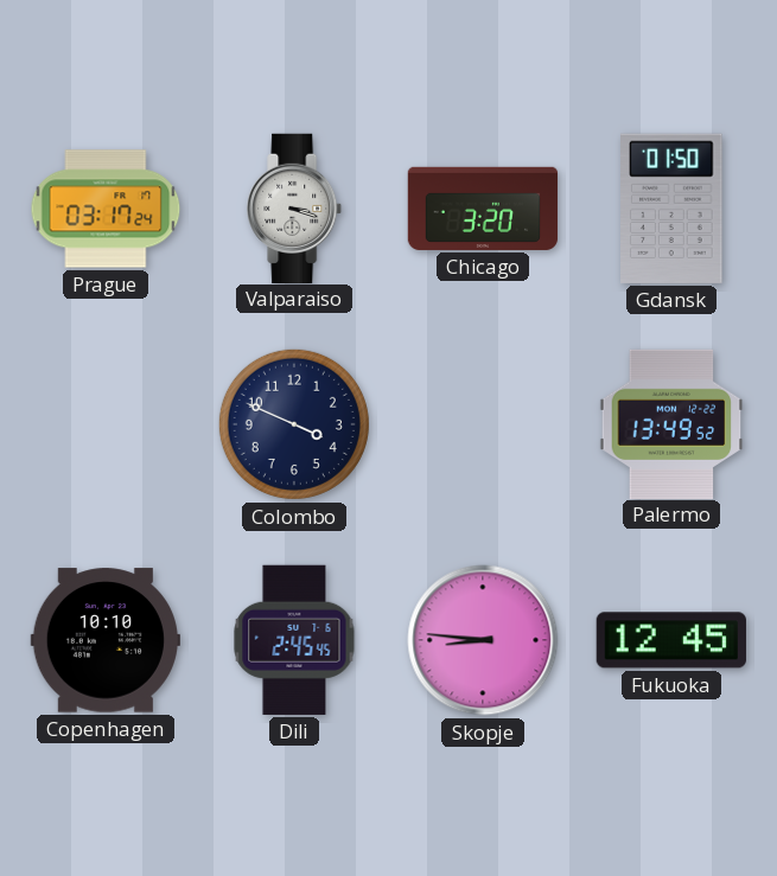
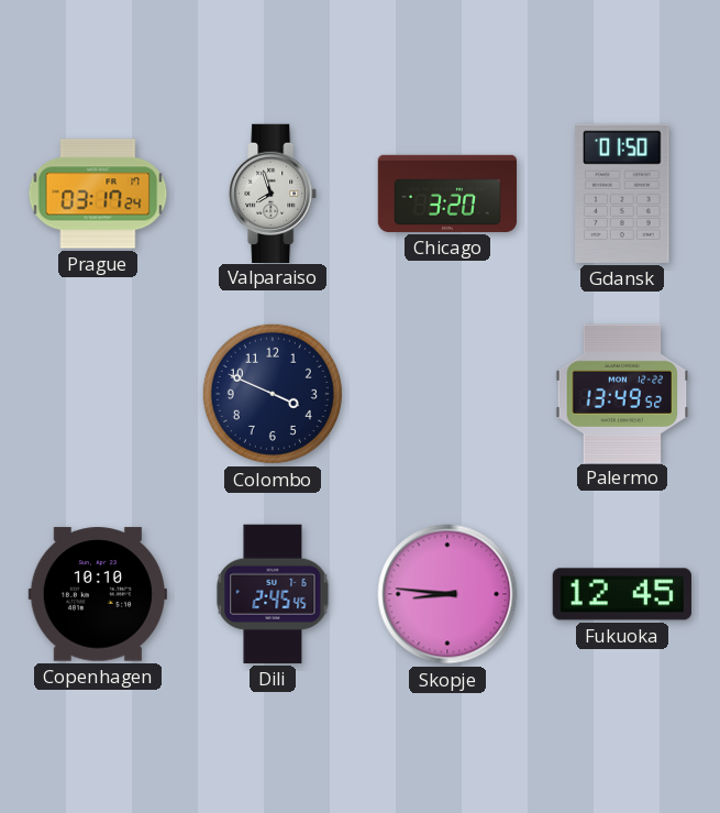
Valparaiso: 3:18 -> 7:57
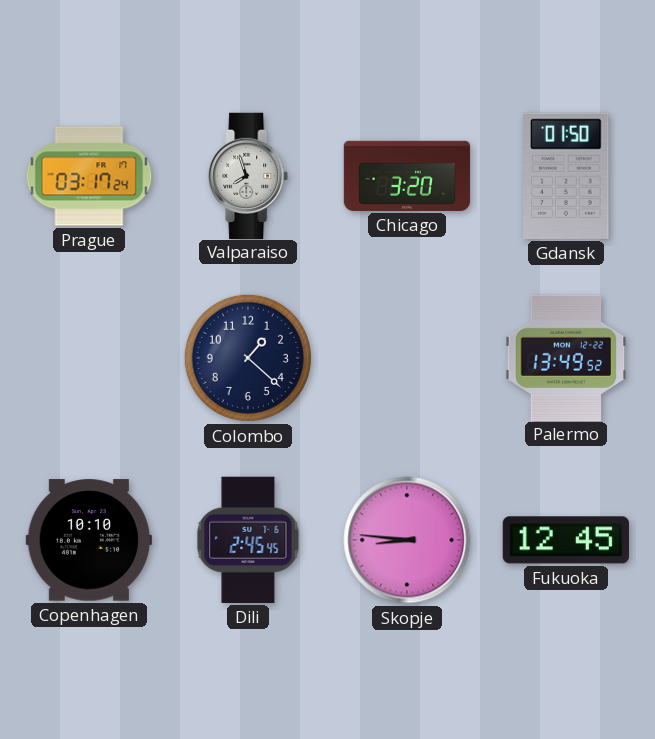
Colombo: 3:49 -> 1:22
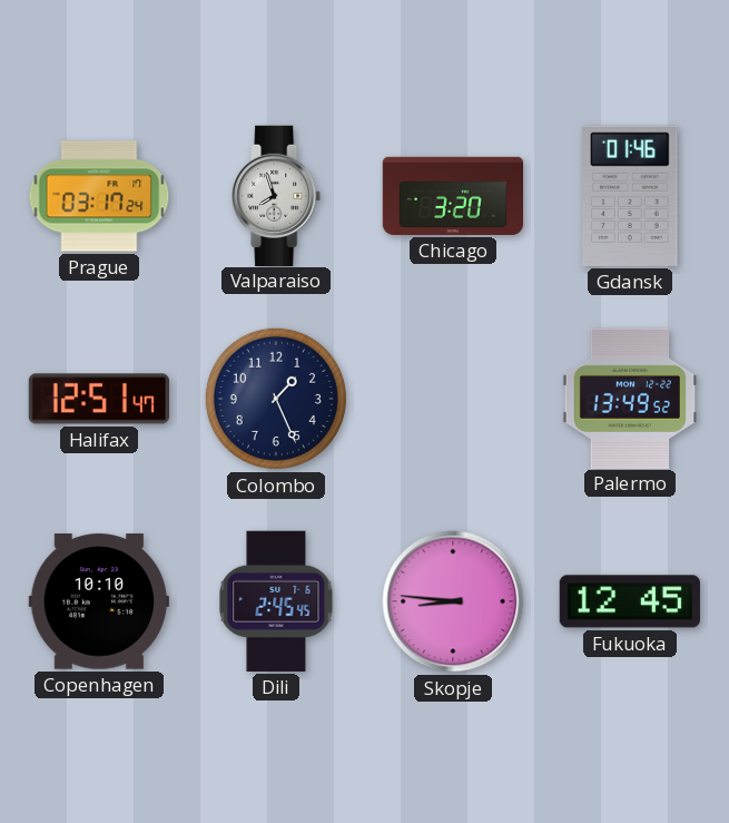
Gdansk: 01:50 -> 01:46
Halifax: none -> 12:51
Colombo: 1:22 -> 1:26
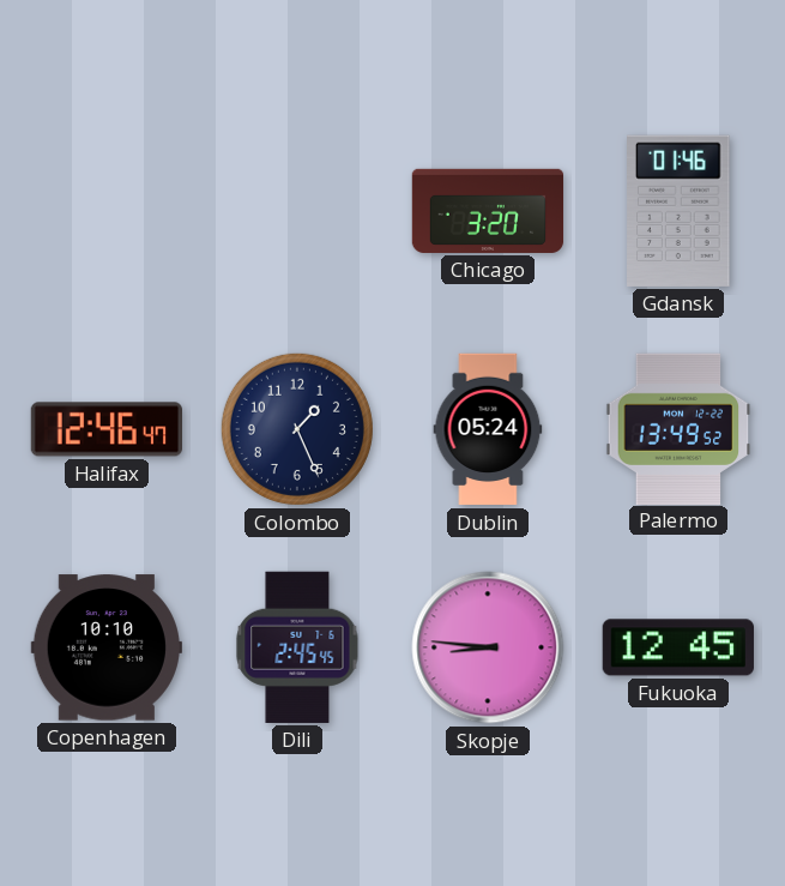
Prague: 03:17 -> none
Valparaiso: 7:57 -> none
Halifax: 12:51 -> 12:46
Dublin: none -> 05:24
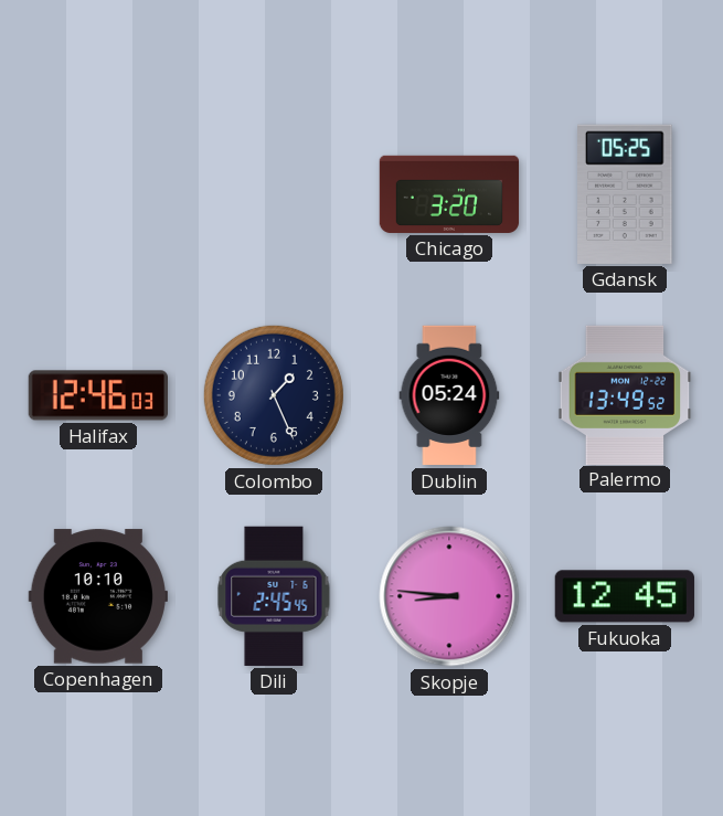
Gdansk: 01:46 -> 05:25
Halifax: 12:46:47 -> 12:46:03
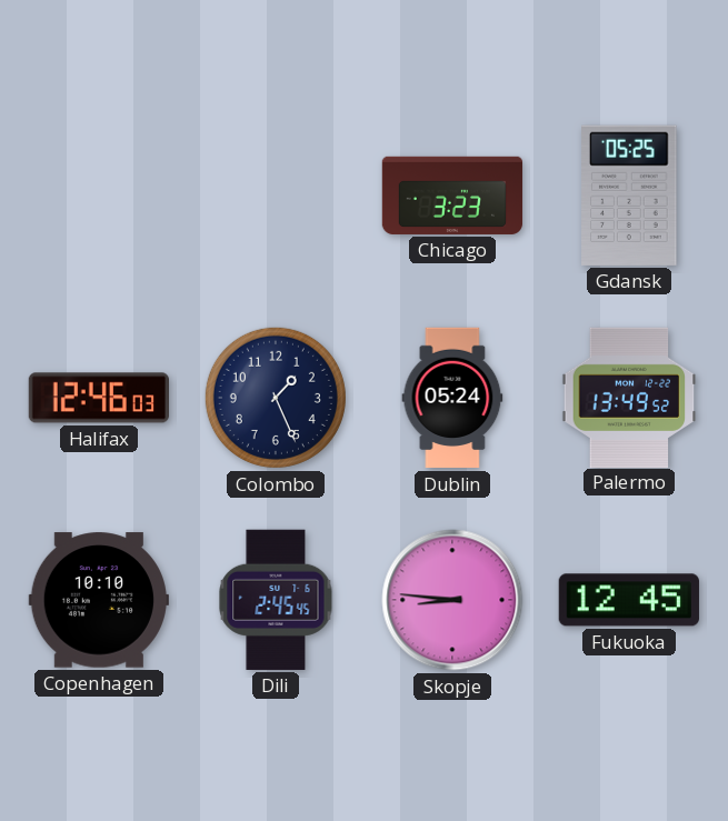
Chicago: 3:20 -> 3:23
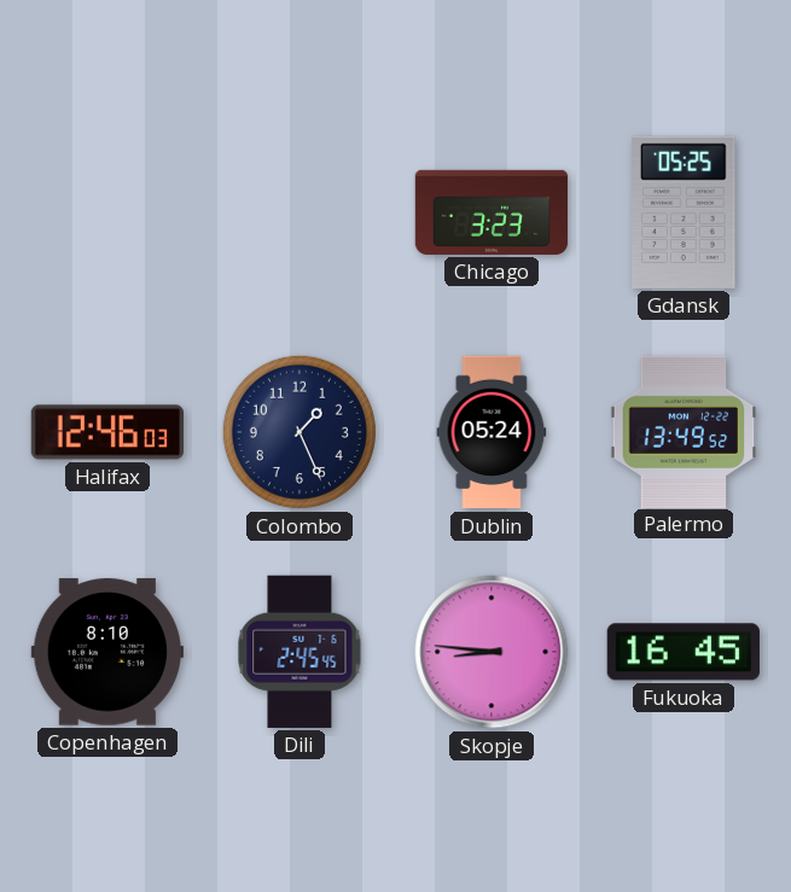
Copenhagen: 10:10 -> 8:10
Fukuoka: 12:45 -> 16:45
